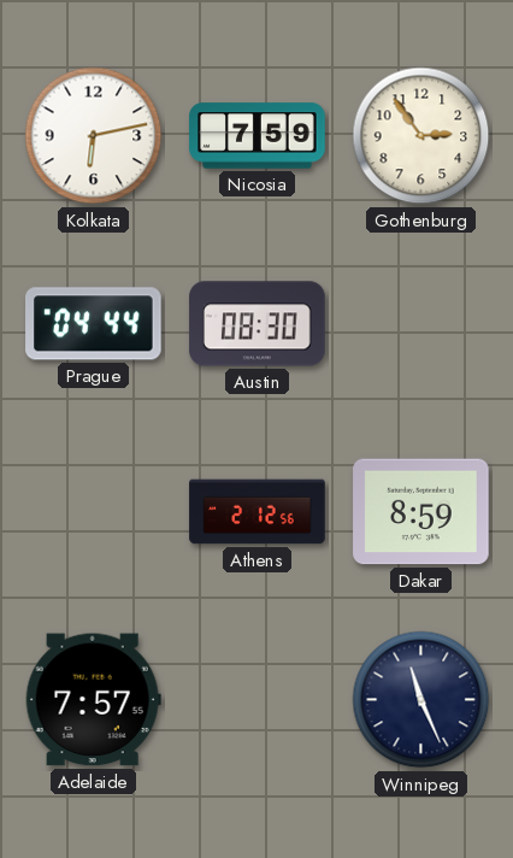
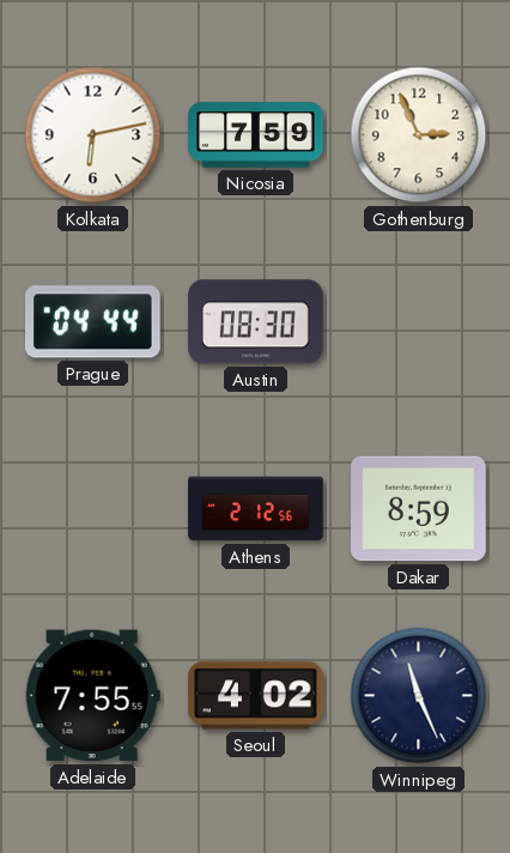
Gothenburg: 2:54 -> 2:56
Adelaide: 7:57 -> 7:55
Seoul: none -> 4:02
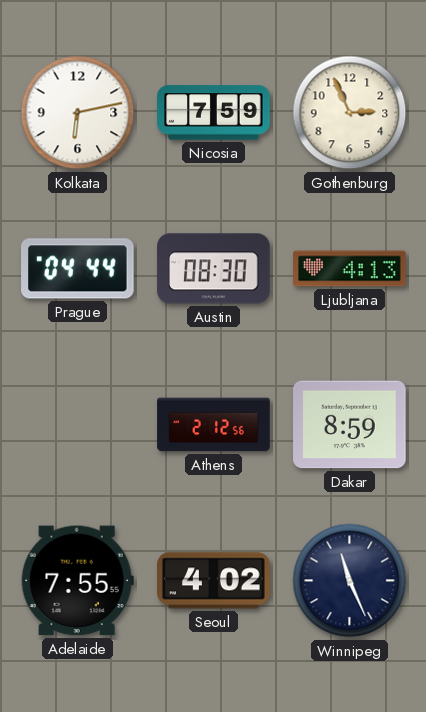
Ljubljana: none -> 4:13
